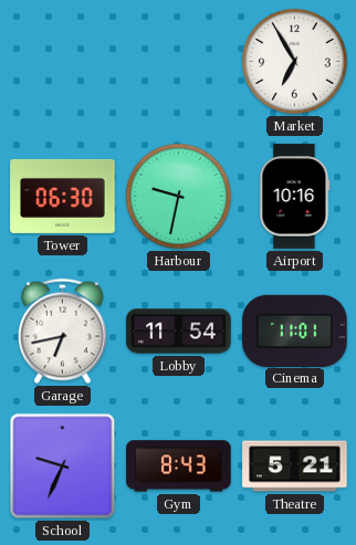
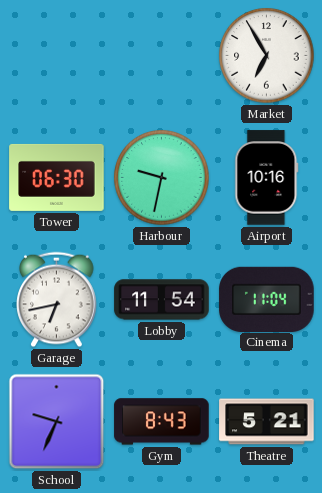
Cinema: 11:01 -> 11:04
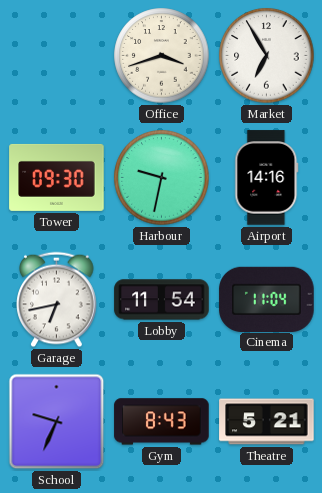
Office: none -> 3:42
Tower: 06:30 -> 09:30
Airport: 10:16 -> 14:16
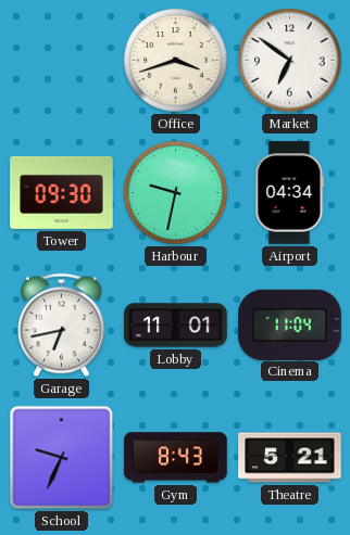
Market: 6:55 -> 6:51
Airport: 14:16 -> 04:34
Lobby: 11:54 -> 11:01
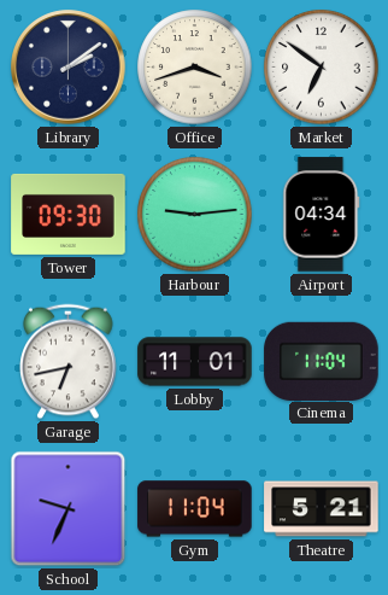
Library: none -> 2:09
Harbour: 9:32 -> 9:14
Gym: 8:43 -> 11:04
